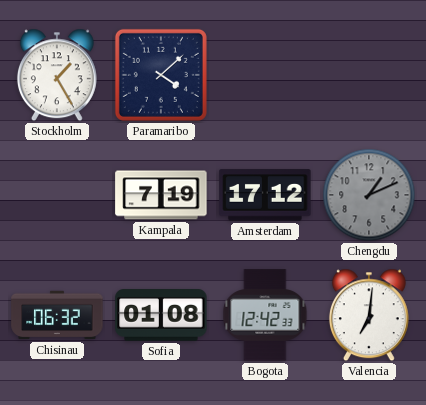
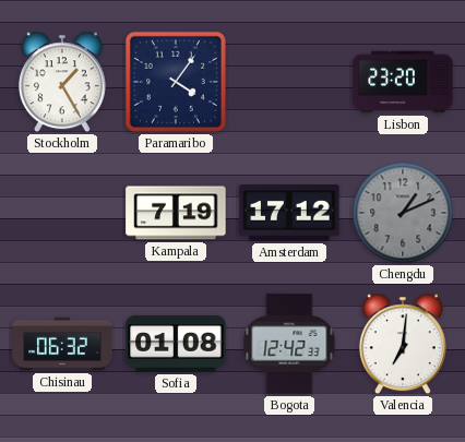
Paramaribo: 4:08 -> 4:06
Lisbon: none -> 23:20
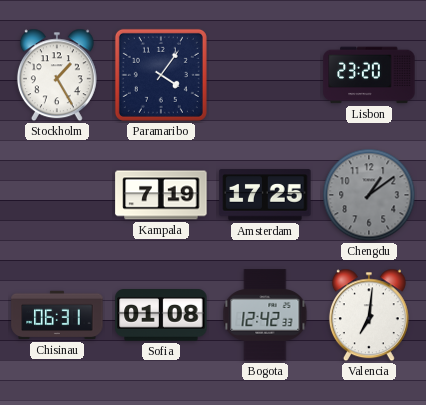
Amsterdam: 17:12 -> 17:25
Chengdu: 1:11 -> 1:09
Chisinau: 06:32 -> 06:31
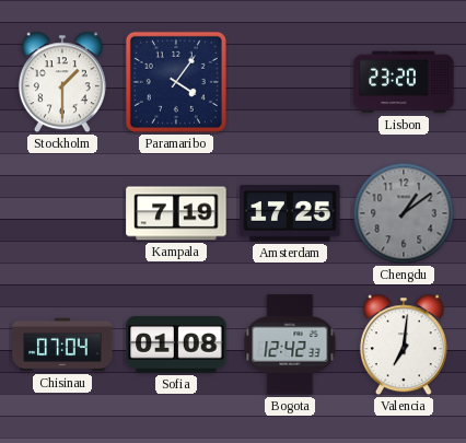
Stockholm: 1:25 -> 1:30
Chisinau: 06:31 -> 07:04
